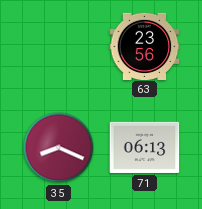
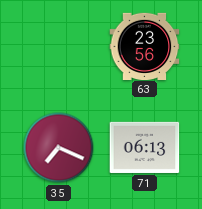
35: 8:19 -> 7:19
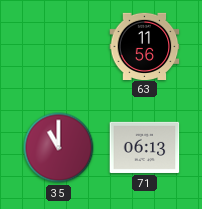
63: 23:56 -> 11:56
35: 7:19 -> 11:00
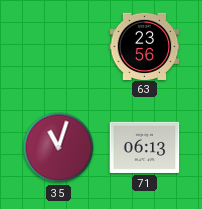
63: 11:56 -> 23:56
35: 11:00 -> 11:03
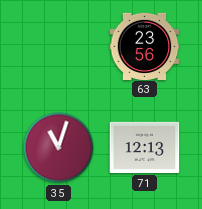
71: 06:13 -> 12:13
